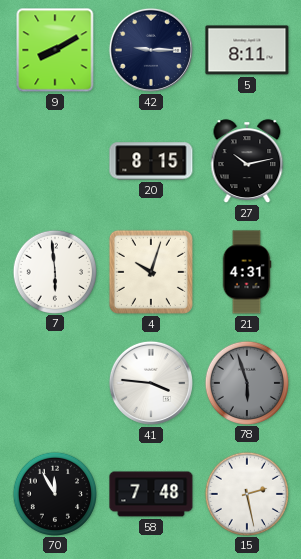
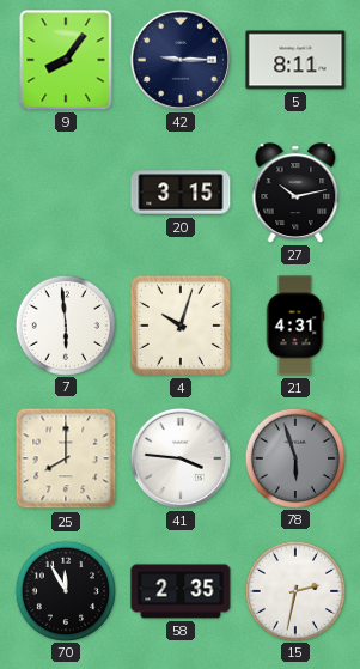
9: 8:10 -> 8:06
20: 8:15 -> 3:15
25: none -> 8:00
58: 7:48 -> 2:35
15: 2:28 -> 2:32
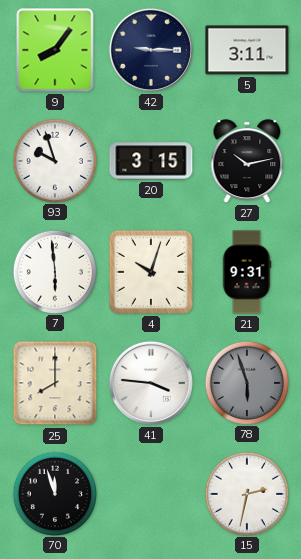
5: 8:11 -> 3:11
93: none -> 9:57
21: 4:31 -> 9:31
70: 11:55 -> 11:57
58: 2:35 -> none
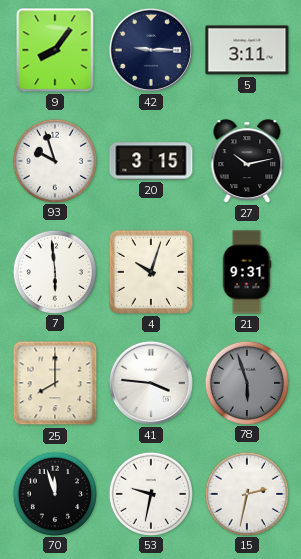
53: none -> 9:32
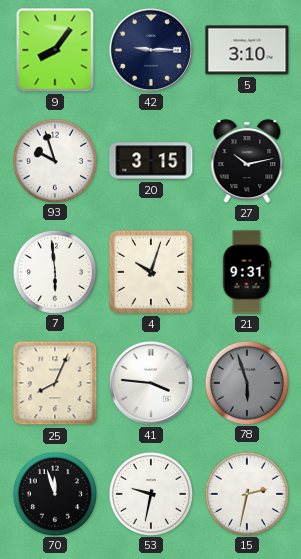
5: 3:11 -> 3:10
25: 8:00 -> 8:04
